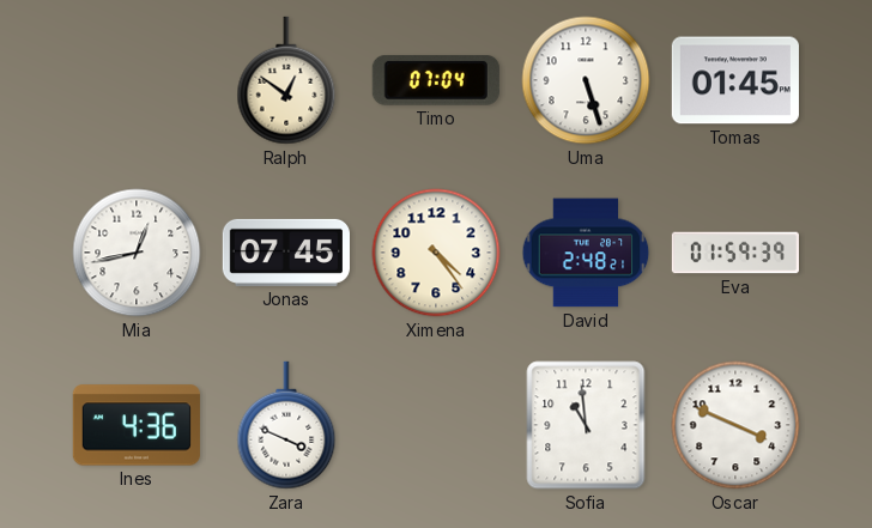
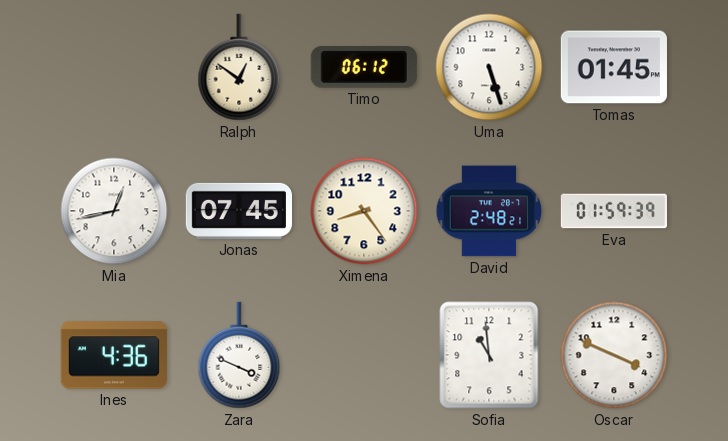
Timo: 07:04 -> 06:12
Ximena: 4:24 -> 8:24
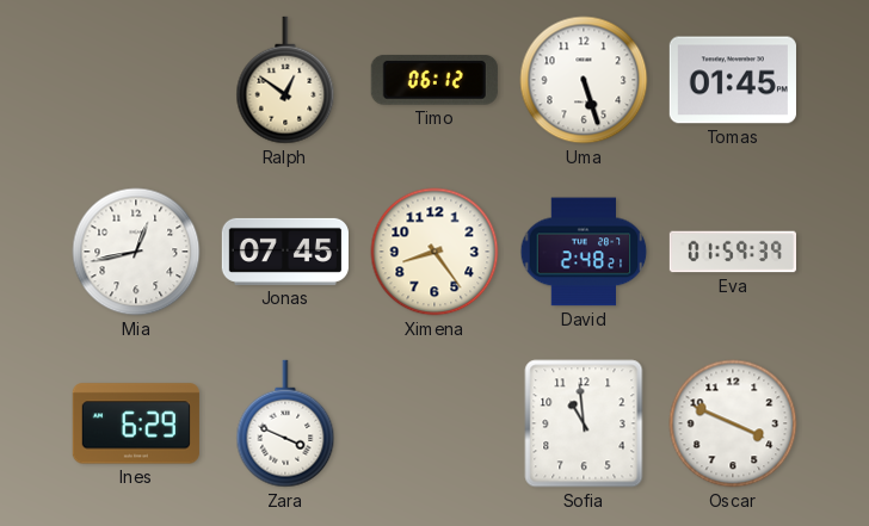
Ines: 4:36 -> 6:29
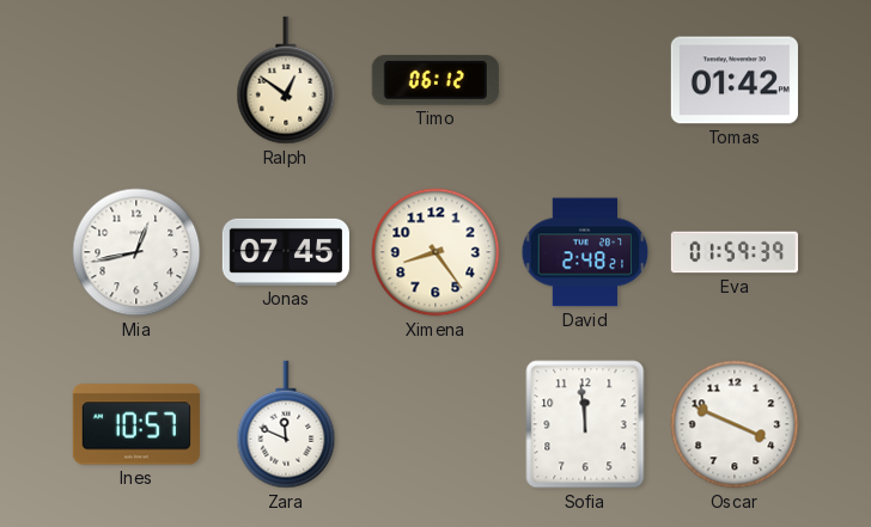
Uma: 5:27 -> none
Tomas: 01:45 -> 01:42
Ines: 6:29 -> 10:57
Zara: 3:49 -> 11:49
Sofia: 10:59 -> 11:59
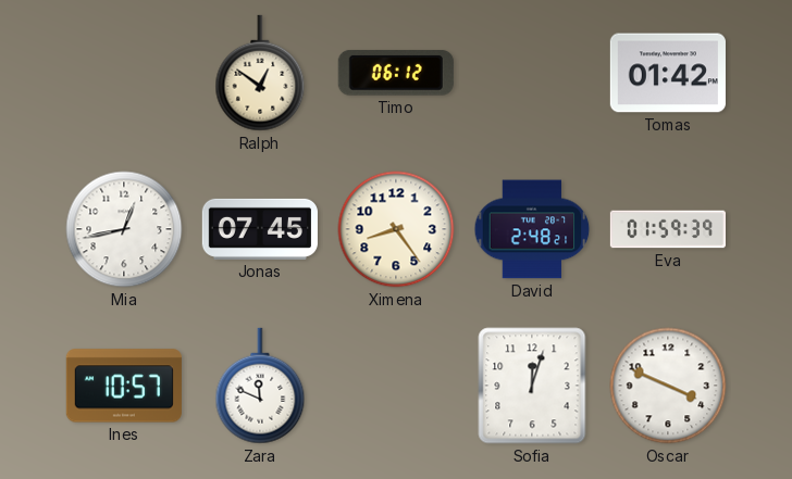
Sofia: 11:59 -> 12:03
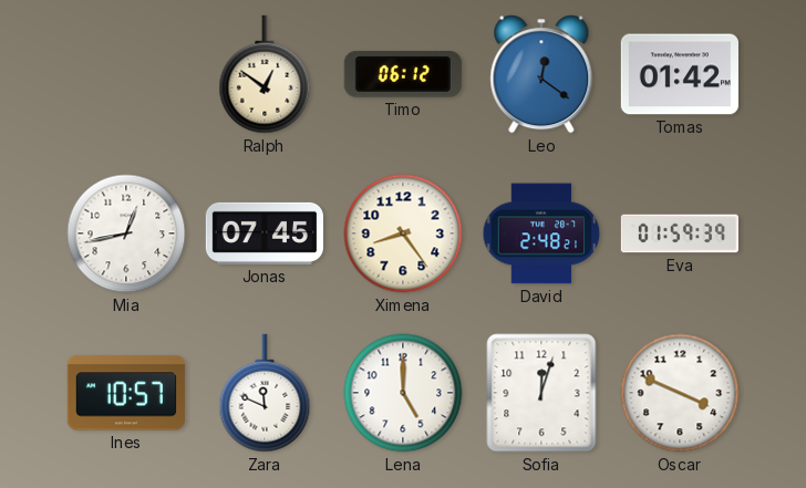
Leo: none -> 12:21
Lena: none -> 5:00
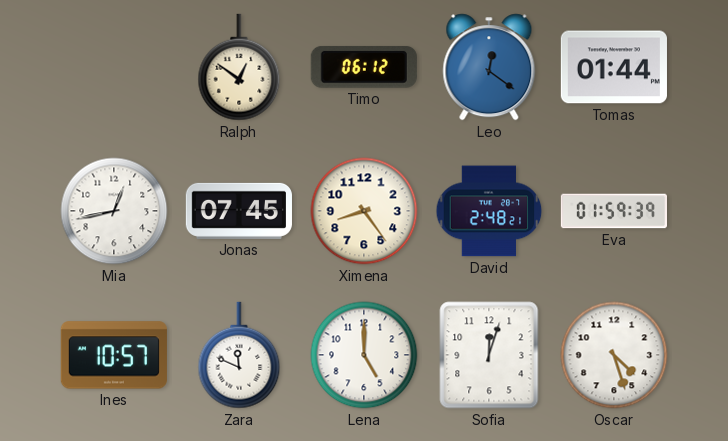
Tomas: 01:42 -> 01:44
Oscar: 3:49 -> 4:27
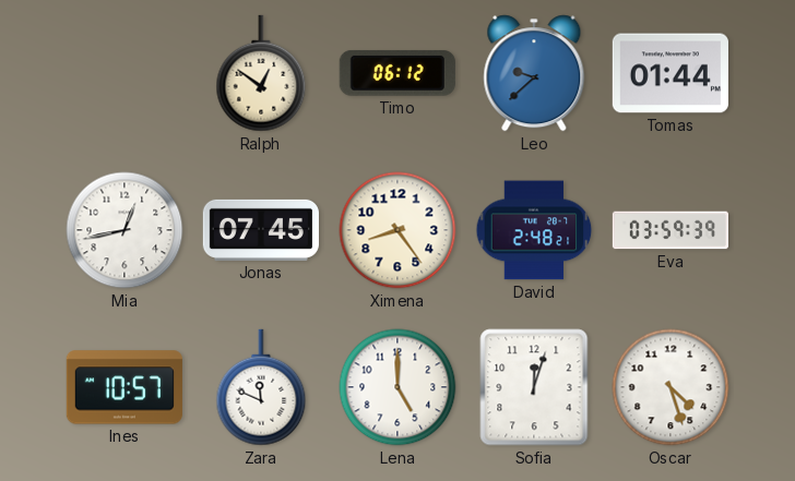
Leo: 12:21 -> 9:38
Eva: 01:59 -> 03:59
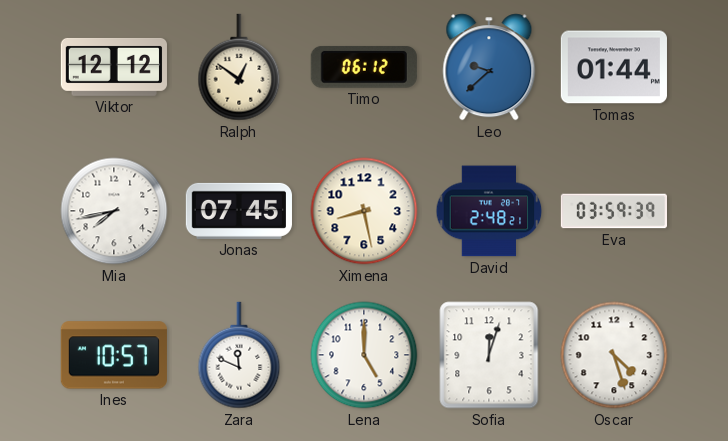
Viktor: none -> 12:12
Mia: 12:43 -> 7:43
Ximena: 8:24 -> 8:28
